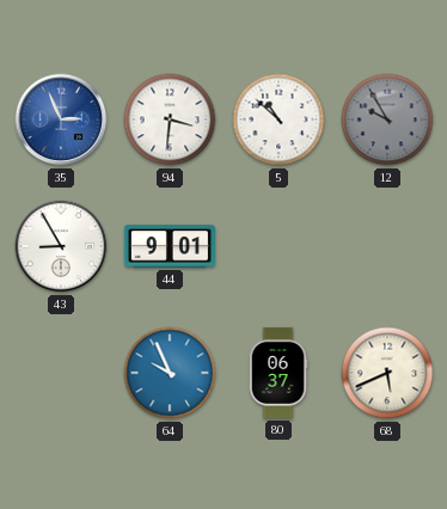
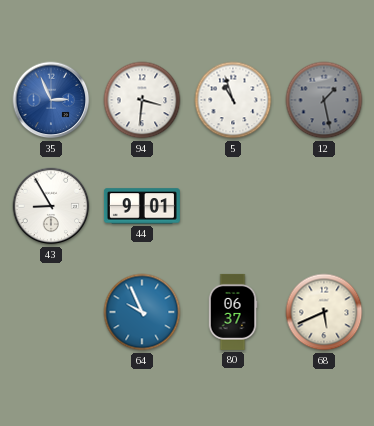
5: 10:52 -> 10:57
12: 9:55 -> 1:28
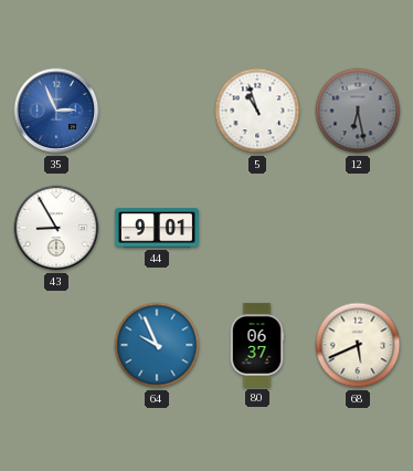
94: 3:31 -> none
12: 1:28 -> 6:28
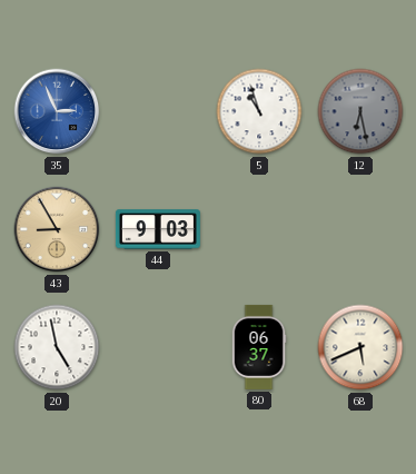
43 dial: white -> champagne
44: 9:01 -> 9:03
20: none -> 4:58
64: 9:56 -> none
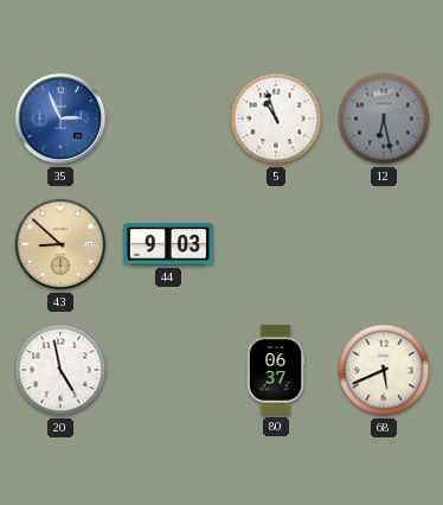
43: 8:55 -> 8:52
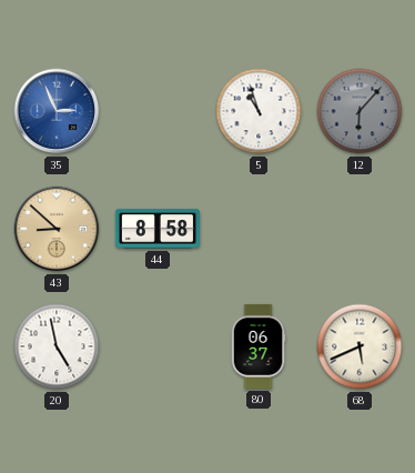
12: 6:28 -> 6:07
44: 9:03 -> 8:58
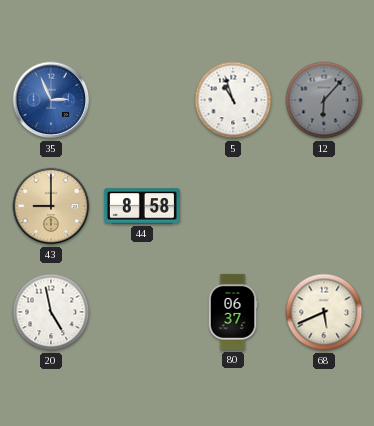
43: 8:52 -> 9:00
